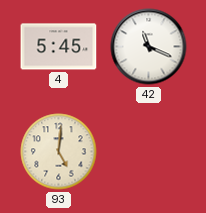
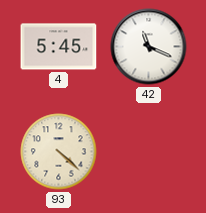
93: 5:01 -> 4:22
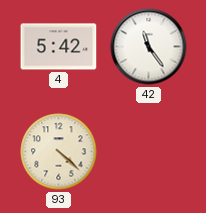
4: 5:45 -> 5:42
42: 11:19 -> 11:24
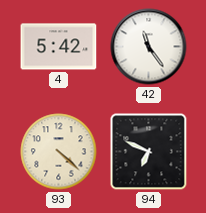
94: none -> 6:49
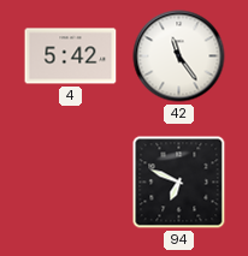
93: 4:22 -> none
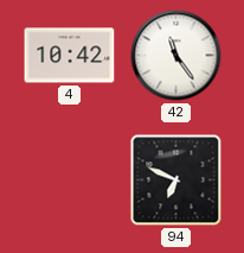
4: 5:42 -> 10:42
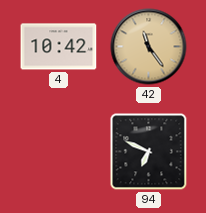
42 dial: white -> champagne
